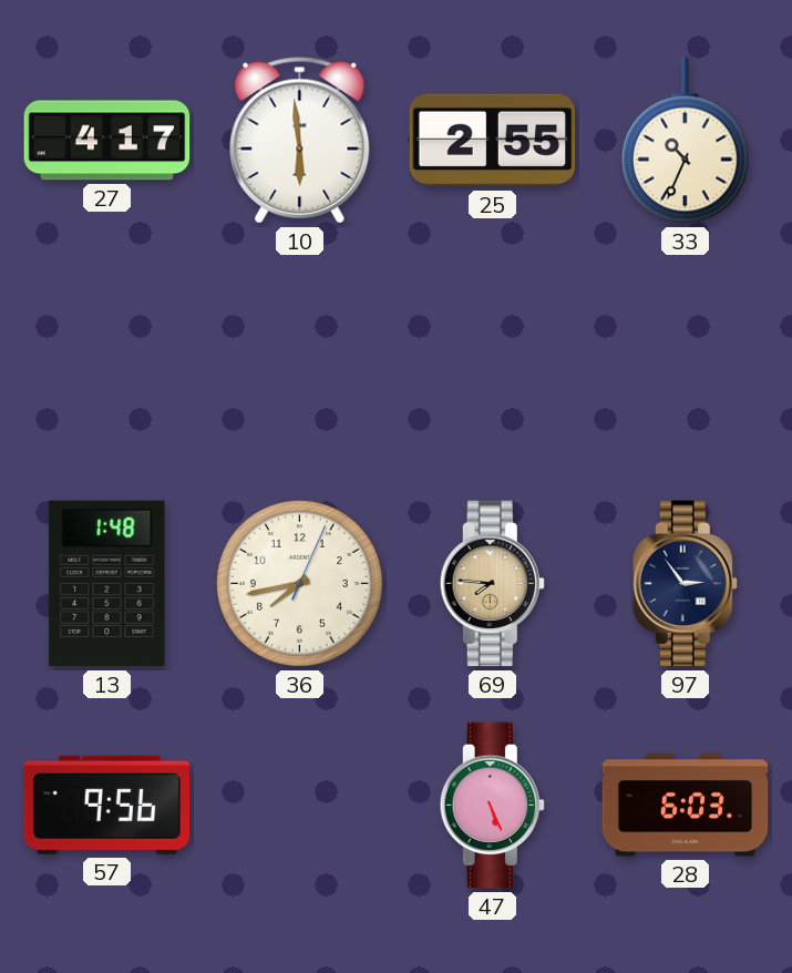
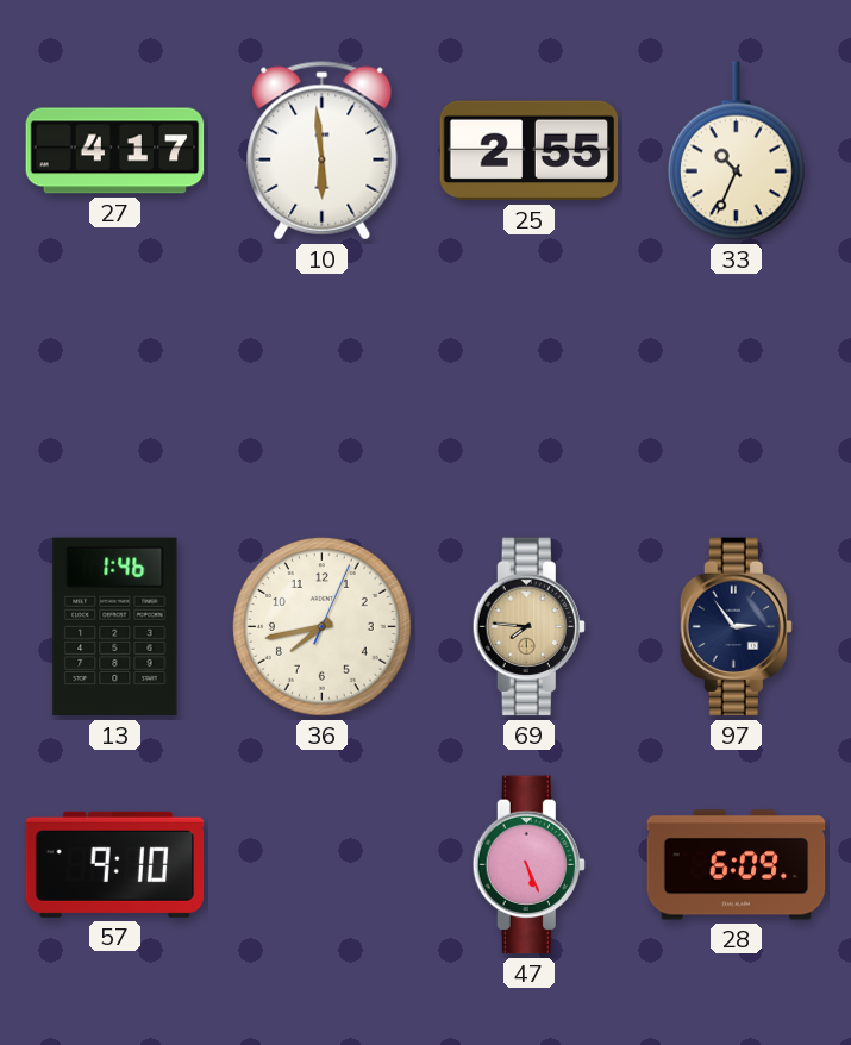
13: 1:48 -> 1:46
57: 9:56 -> 9:10
28: 6:03 -> 6:09
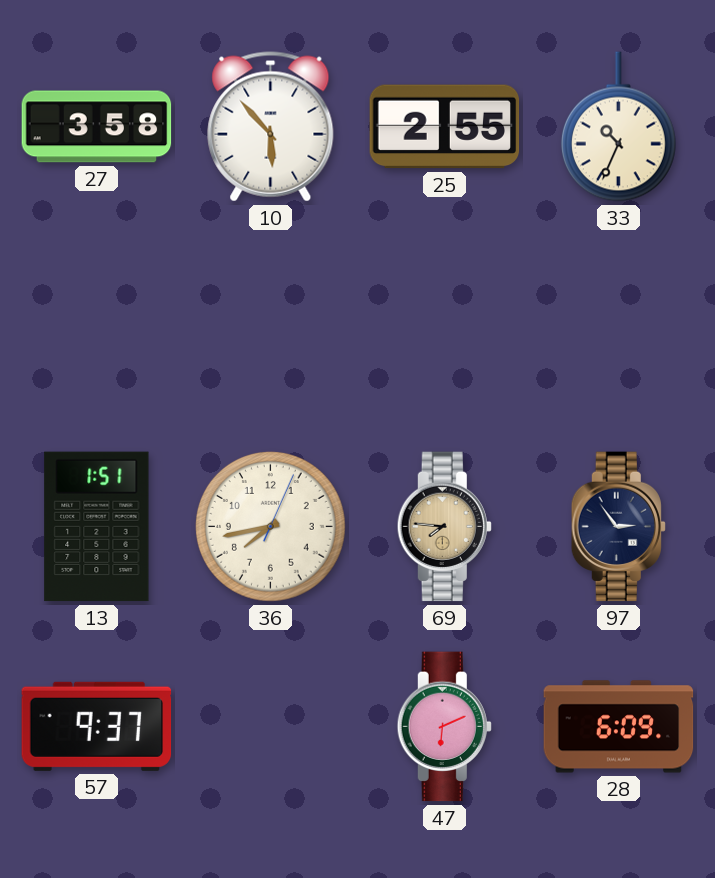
27: 4:17 -> 3:58
10: 5:59 -> 5:53
13: 1:46 -> 1:51
57: 9:10 -> 9:37
47: 5:26 -> 6:11
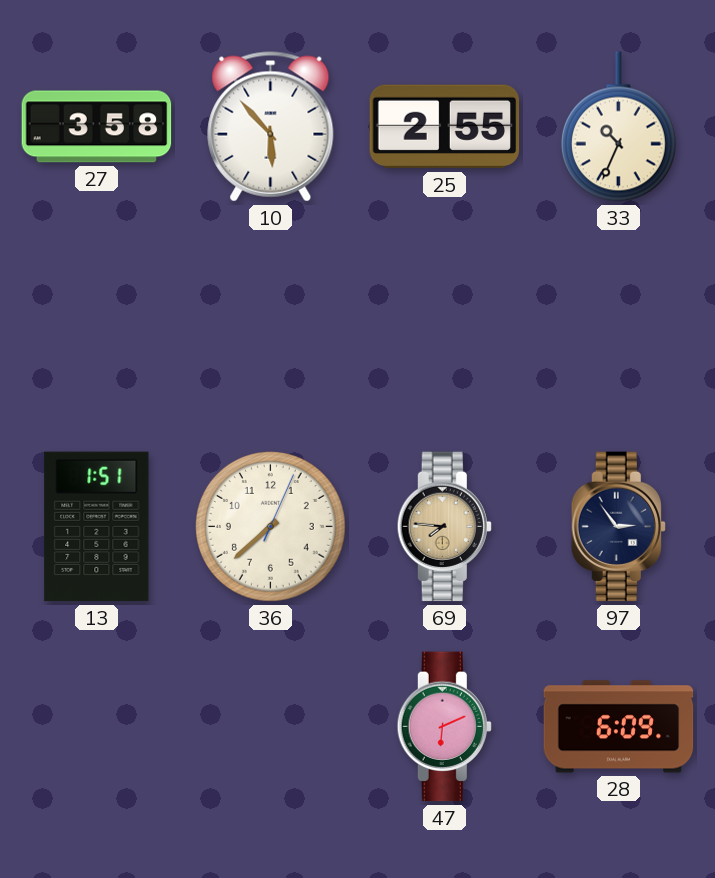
36: 7:43 -> 7:38
57: 9:37 -> none
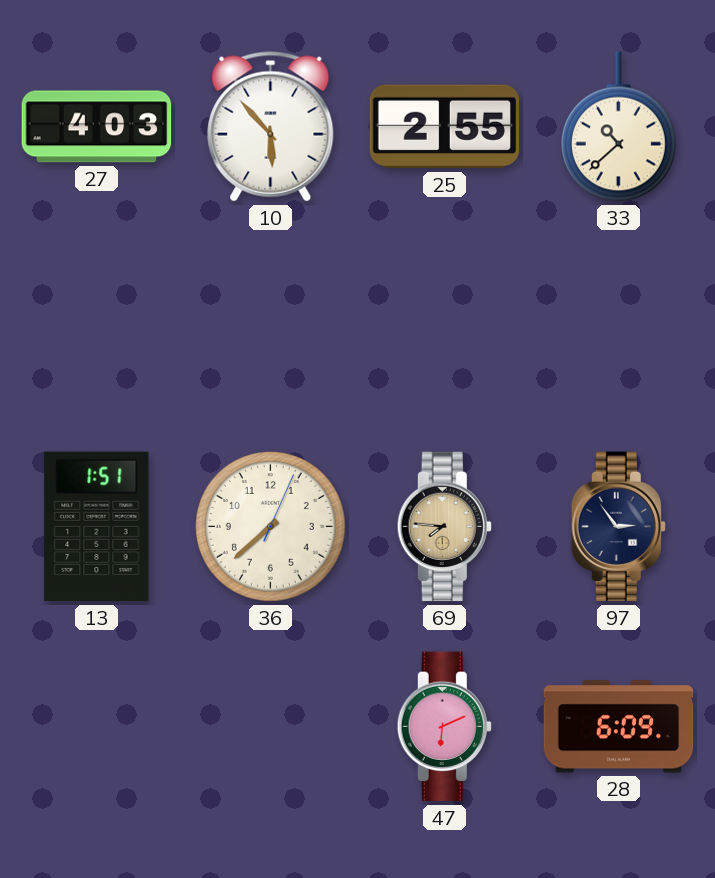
27: 3:58 -> 4:03
33: 10:34 -> 10:38
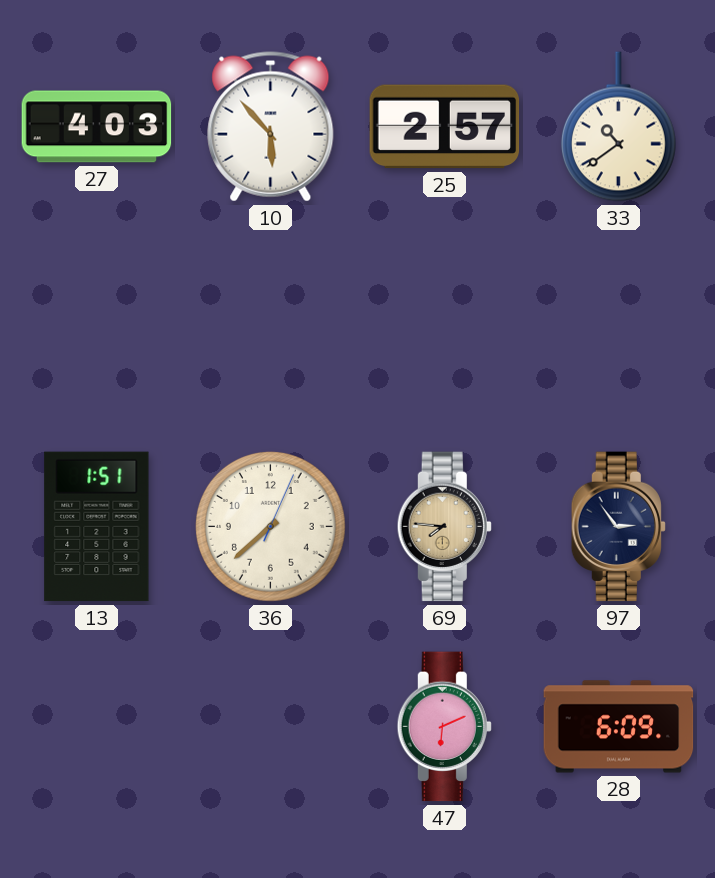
25: 2:55 -> 2:57
33: 10:38 -> 10:39
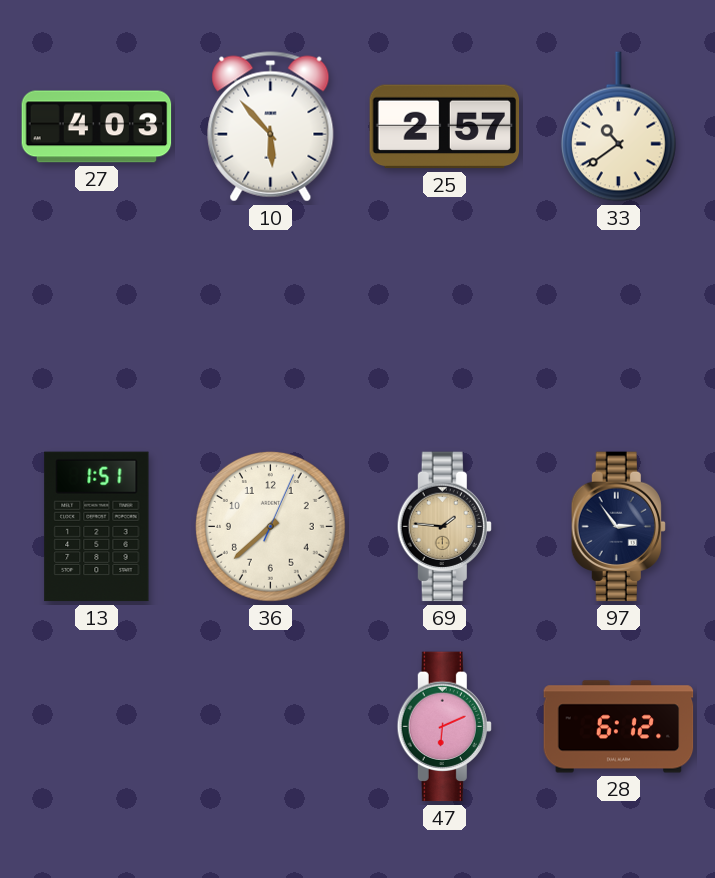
69: 7:46 -> 1:46
28: 6:09 -> 6:12
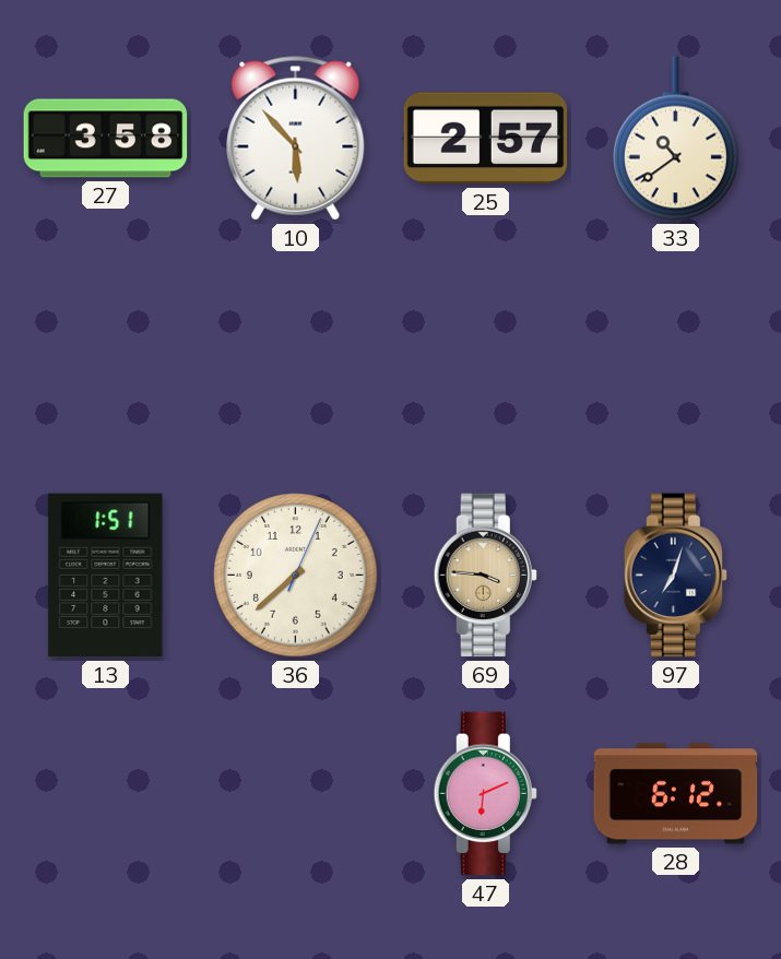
27: 4:03 -> 3:58
69: 1:46 -> 3:46
97: 2:54 -> 7:03
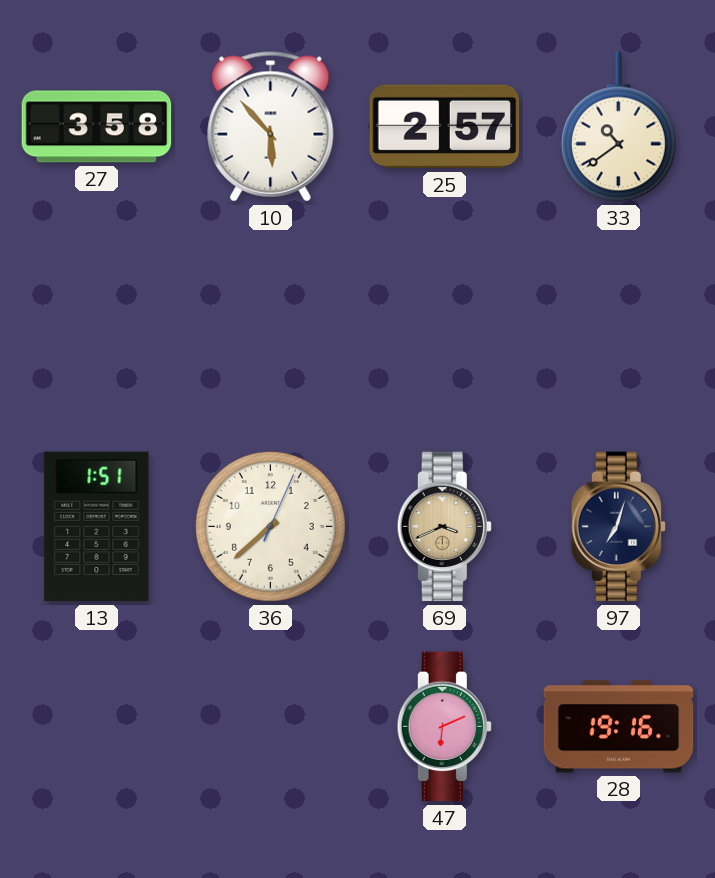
69: 3:46 -> 3:41
28: 6:12 -> 19:16
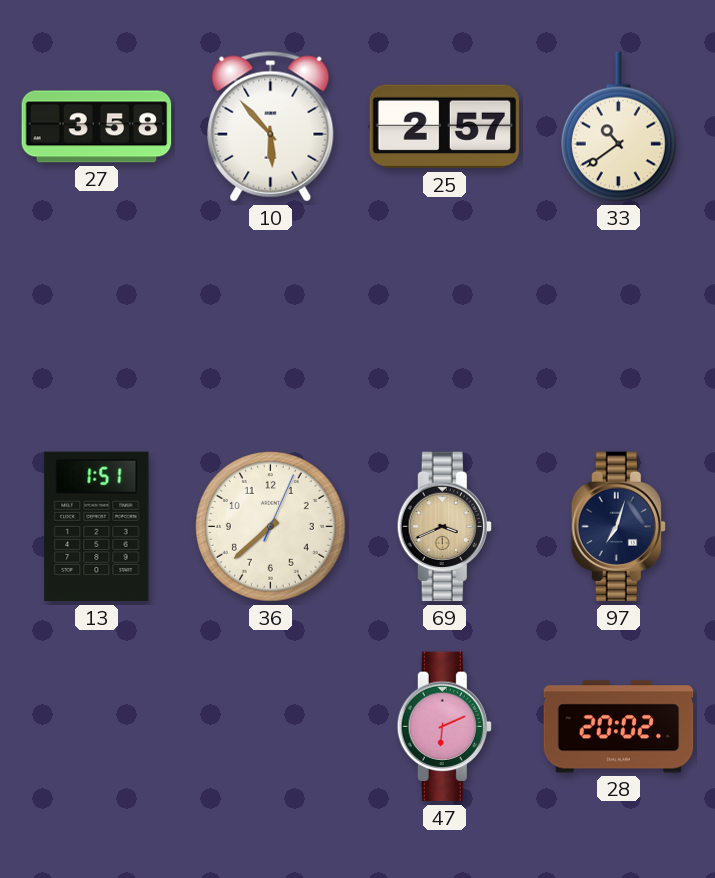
28: 19:16 -> 20:02
